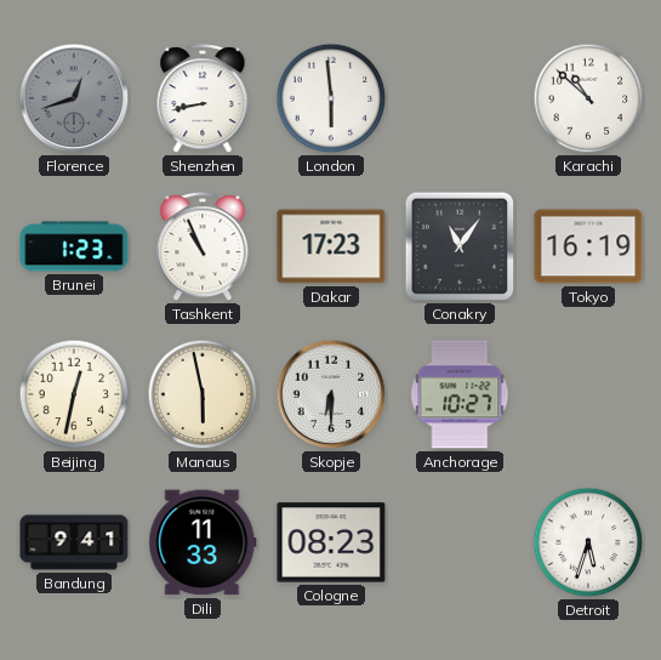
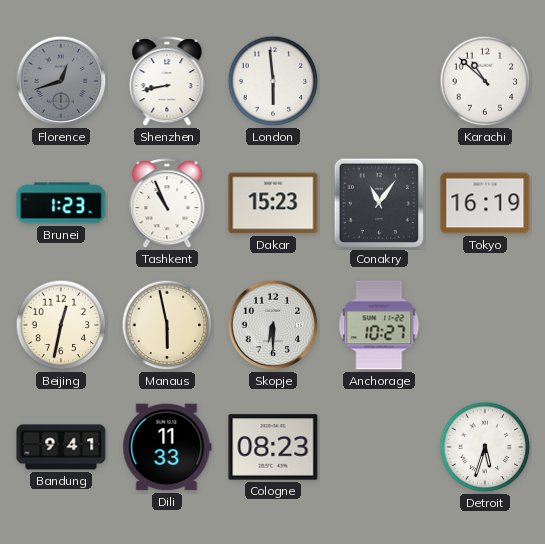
Dakar: 17:23 -> 15:23
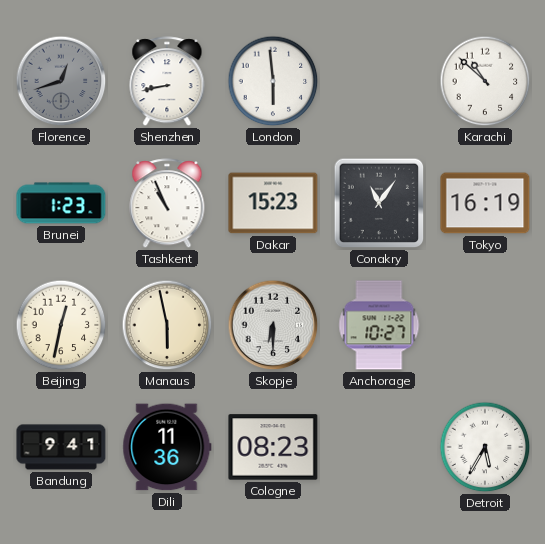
Dili: 11:33 -> 11:36
Detroit: 5:33 -> 5:35
